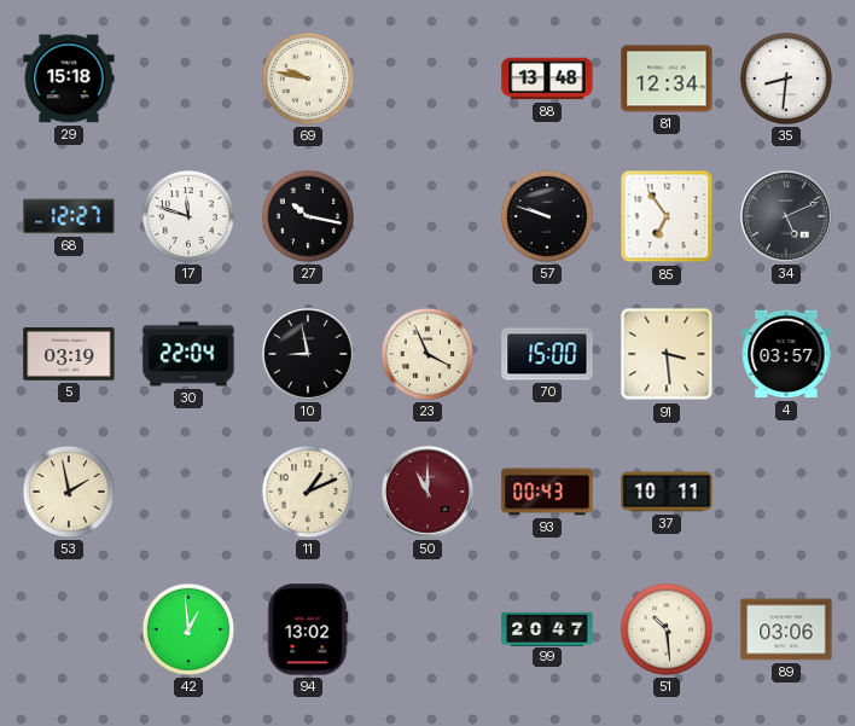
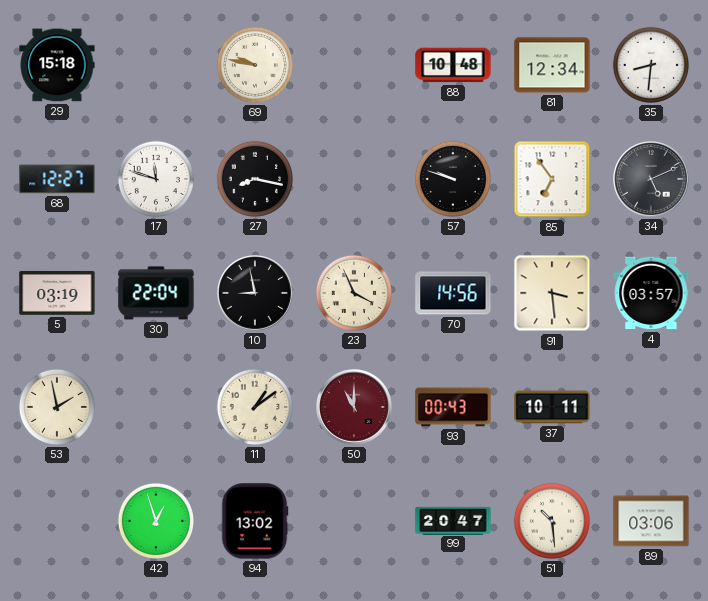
88: 13:48 -> 10:48
27: 10:17 -> 8:17
70: 15:00 -> 14:56
11: 1:11 -> 1:09
42: 12:59 -> 12:57
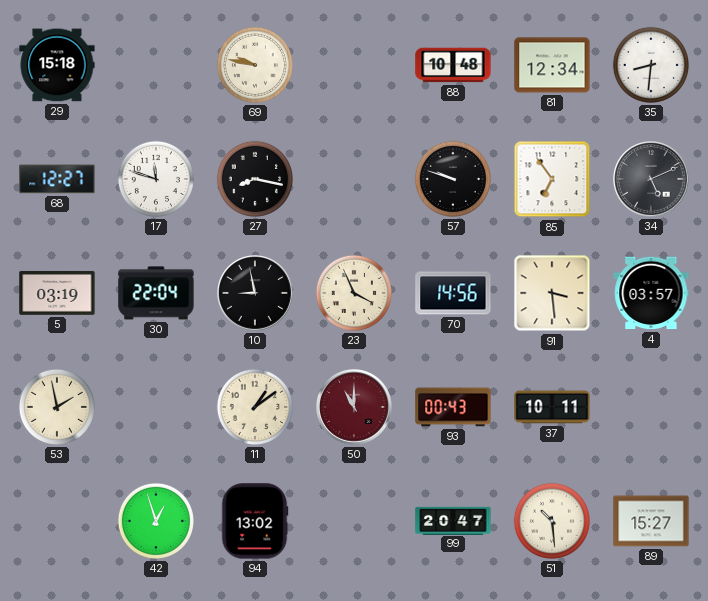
89: 03:06 -> 15:27
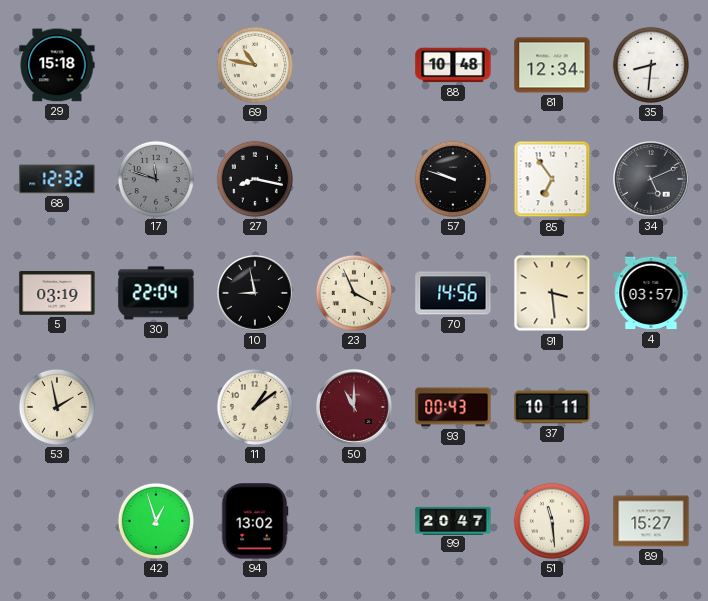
69: 9:47 -> 10:47
68: 12:27 -> 12:32
17 dial: white -> grey
51: 10:29 -> 11:29
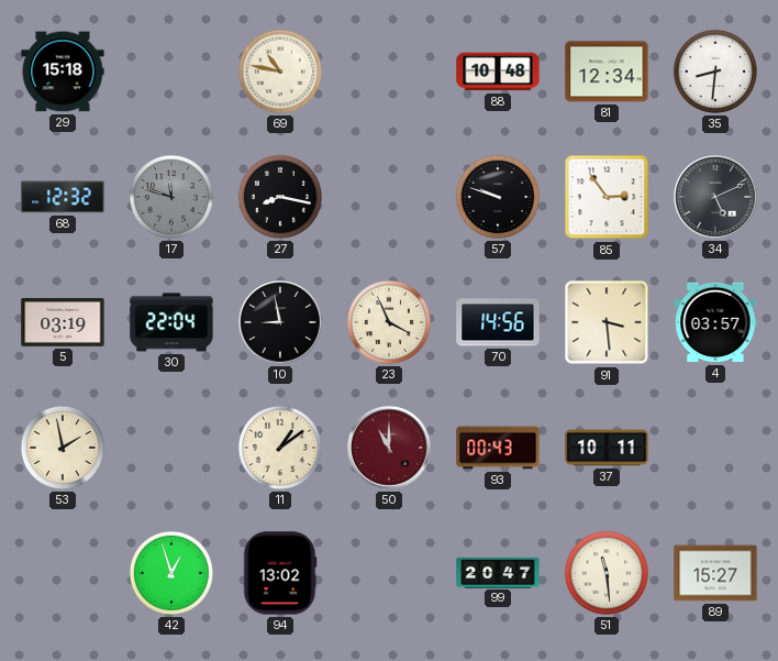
85: 6:54 -> 2:54
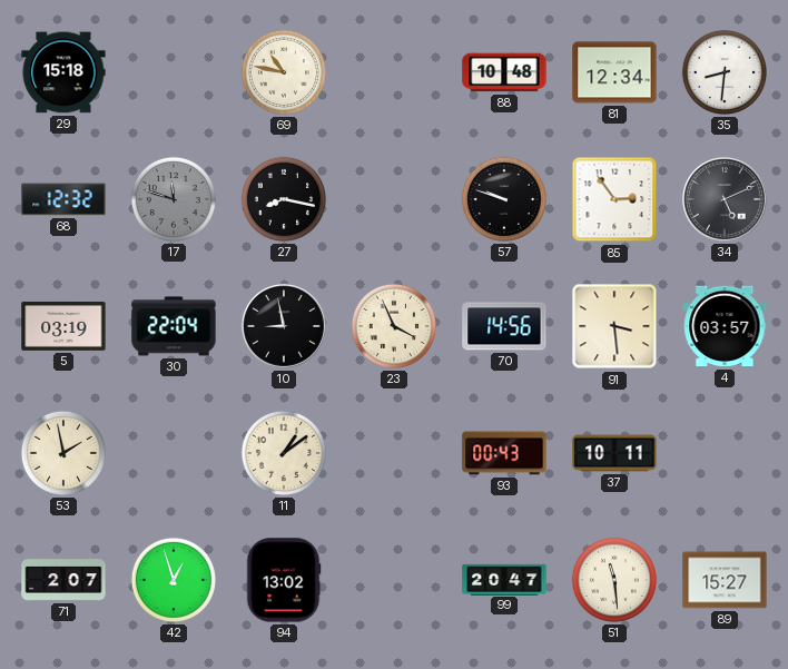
50: 11:00 -> none
71: none -> 2:07
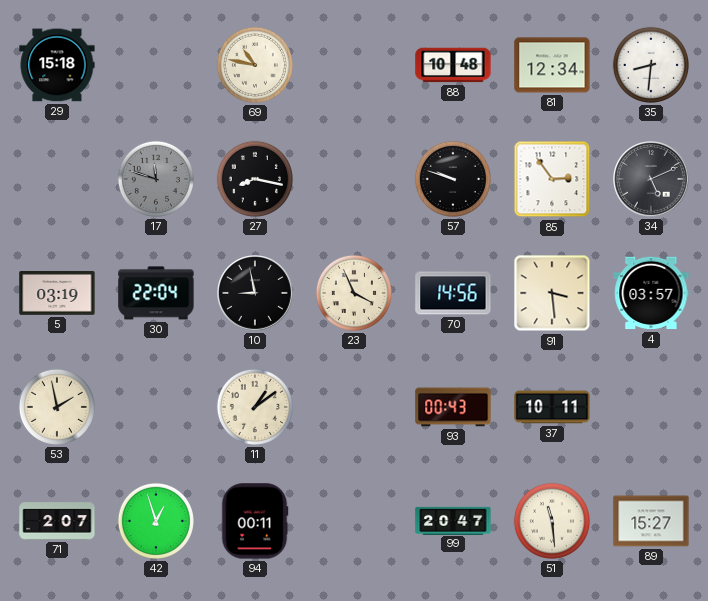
68: 12:32 -> none
94: 13:02 -> 00:11
